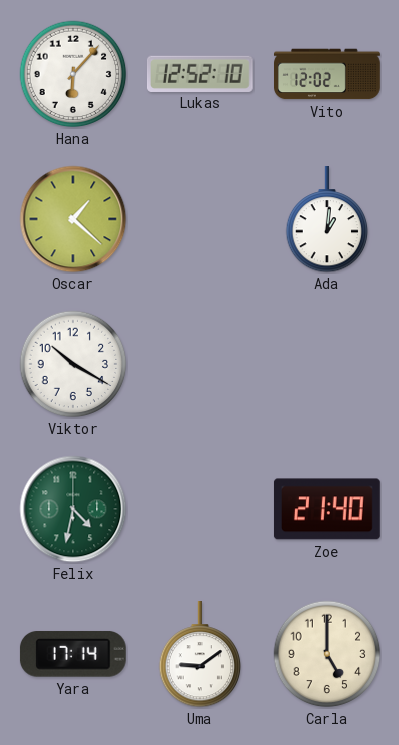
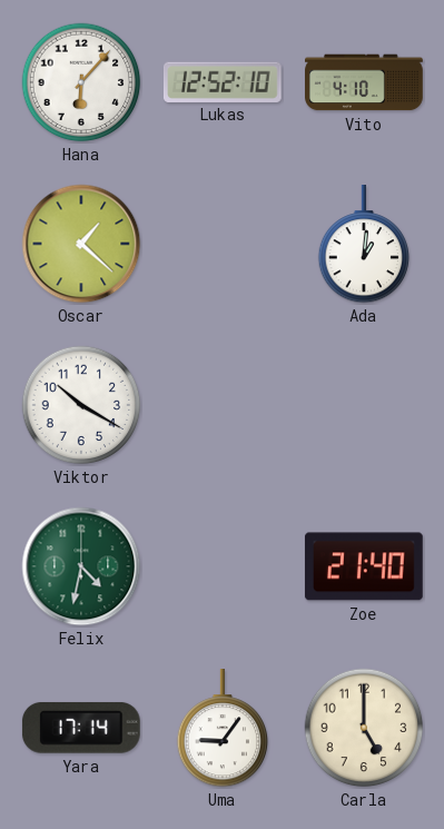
Vito: 12:02 -> 4:10
Uma: 9:09 -> 9:06
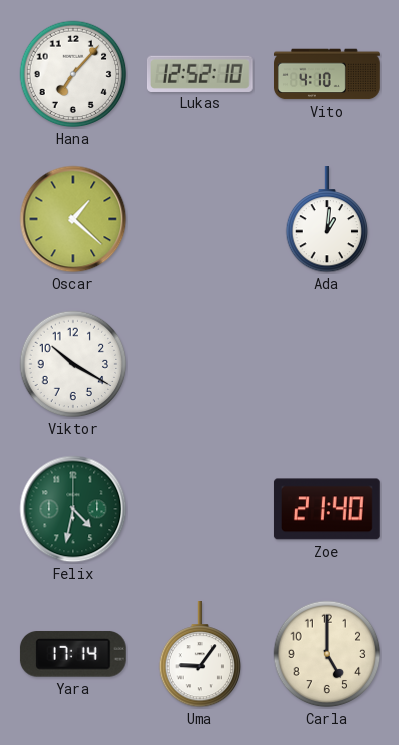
Hana: 6:07 -> 7:07
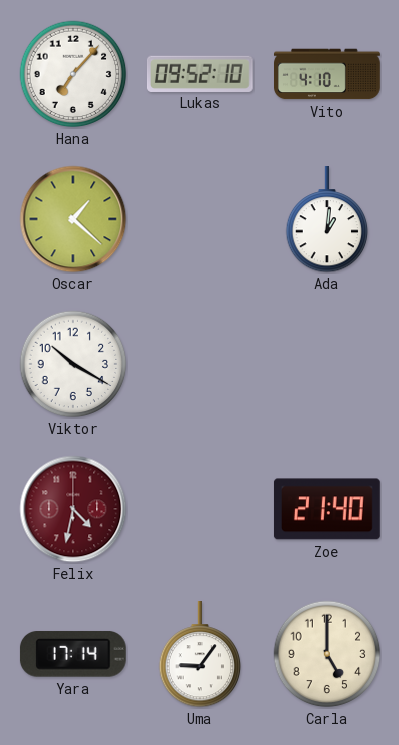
Lukas: 12:52 -> 09:52
Felix dial: green -> burgundy
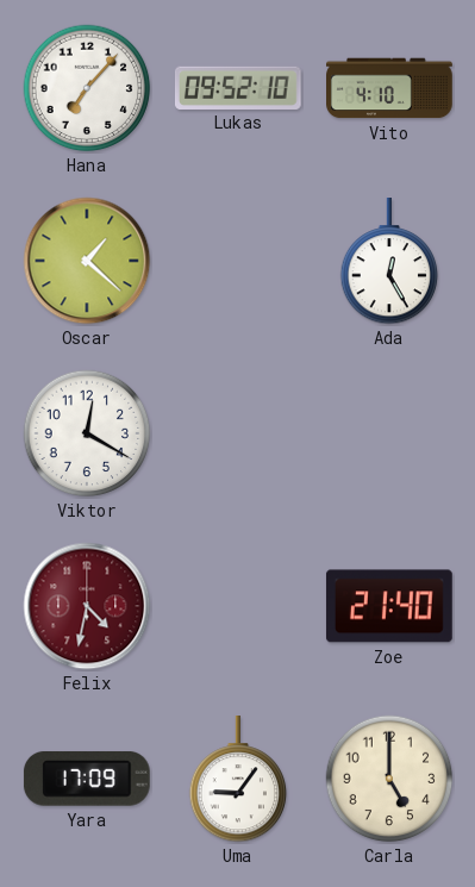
Ada: 1:01 -> 12:25
Viktor: 10:20 -> 12:20
Yara: 17:14 -> 17:09
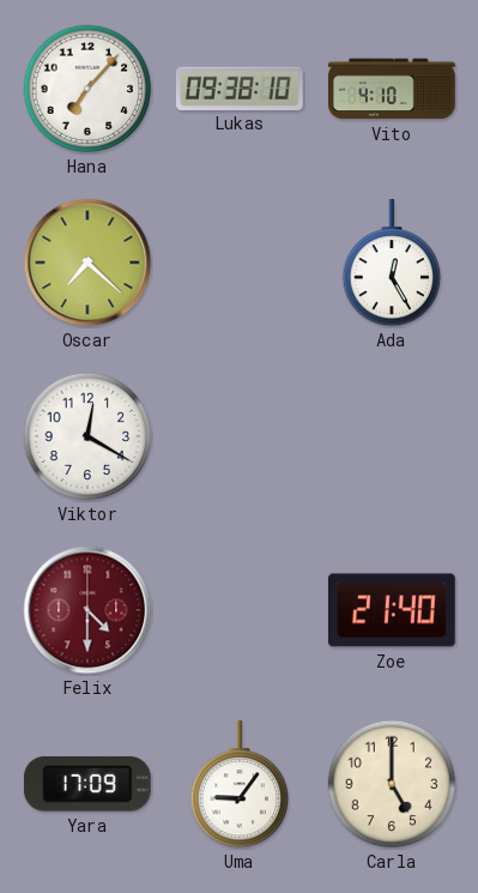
Lukas: 09:52 -> 09:38
Oscar: 1:22 -> 7:22
Felix: 4:32 -> 4:30
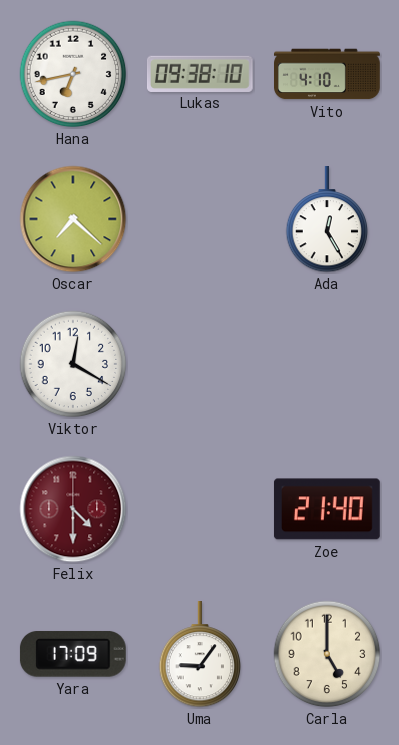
Hana: 7:07 -> 6:43
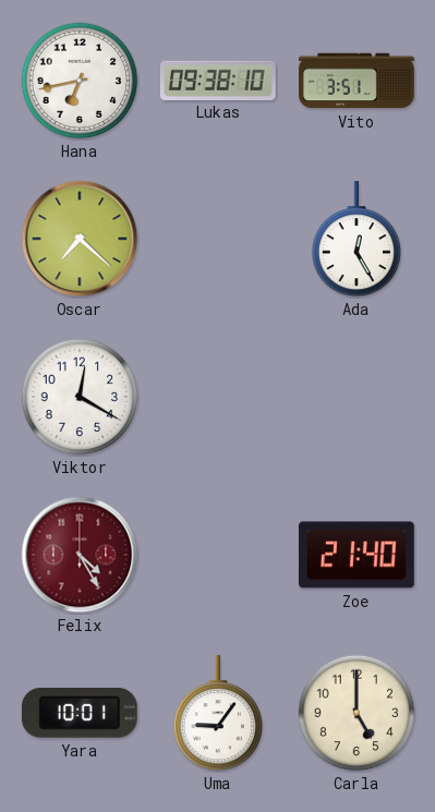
Vito: 4:10 -> 3:51
Felix: 4:30 -> 4:25
Yara: 17:09 -> 10:01
